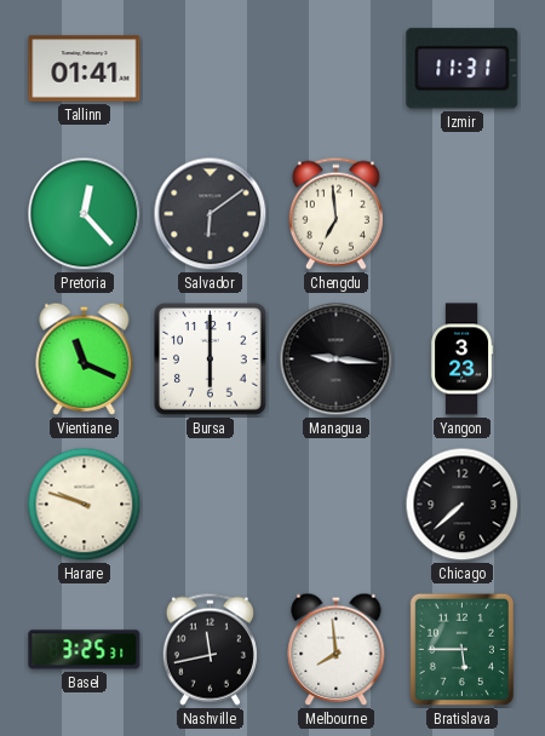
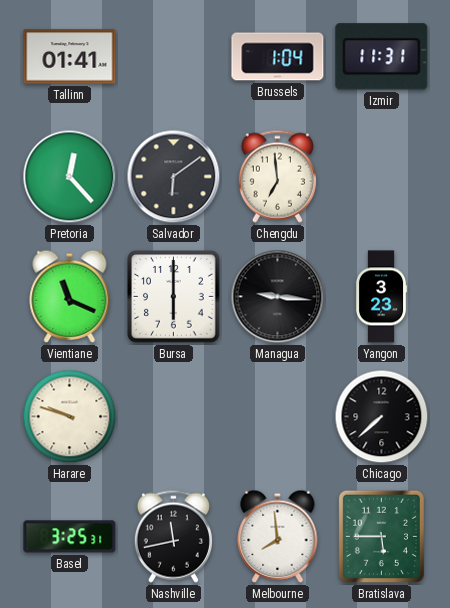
Brussels: none -> 1:04
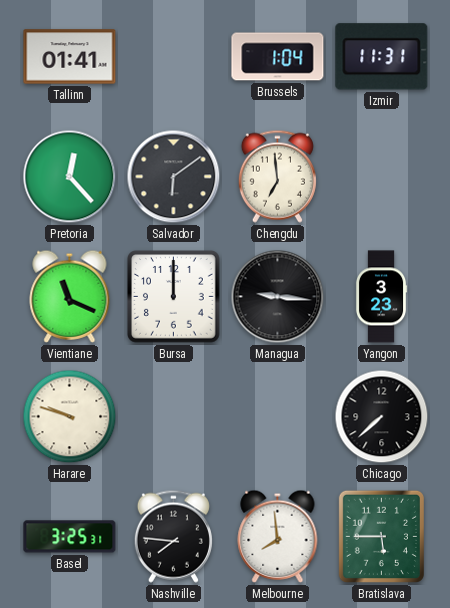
Bursa: 6:00 -> 12:00
Nashville: 11:43 -> 7:46
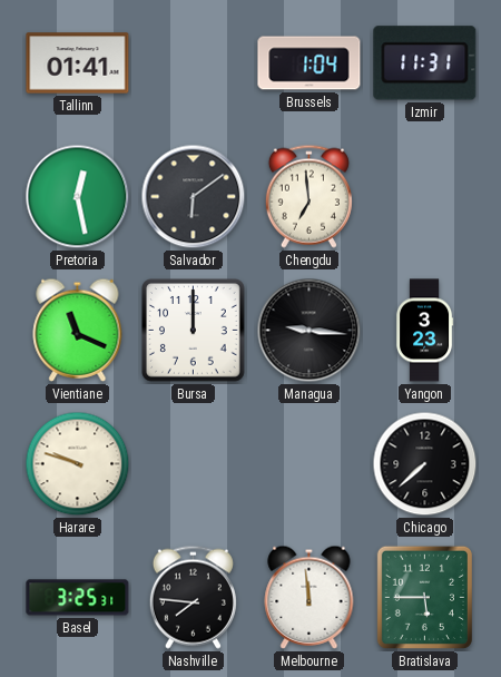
Pretoria: 12:23 -> 12:28
Melbourne: 7:59 -> 11:59
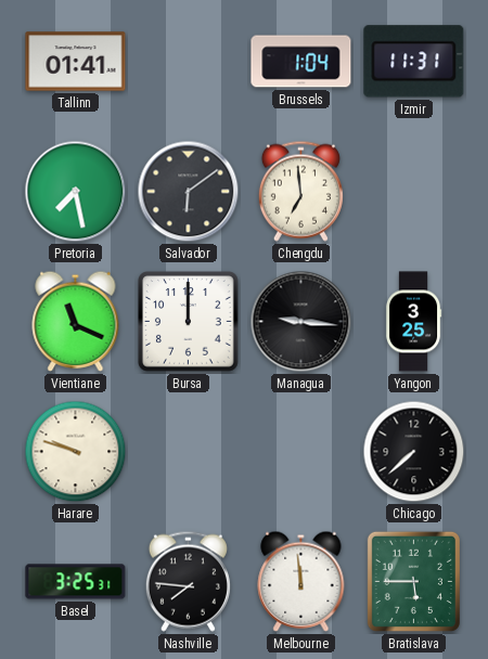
Pretoria: 12:28 -> 7:28
Yangon: 3:23 -> 3:25
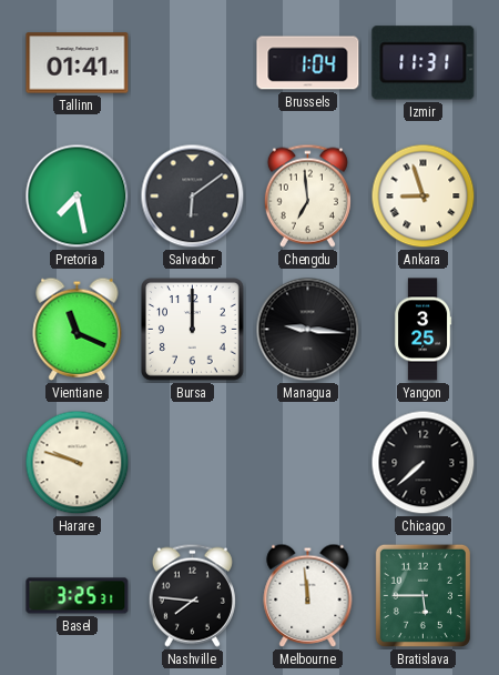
Ankara: none -> 8:57
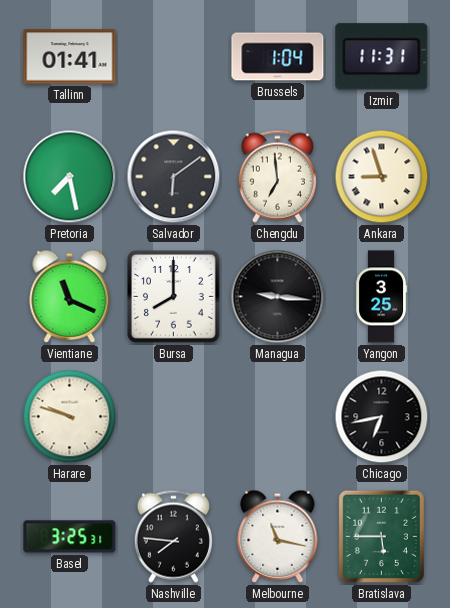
Bursa: 12:00 -> 8:00
Chicago: 7:38 -> 6:43
Melbourne: 11:59 -> 11:17
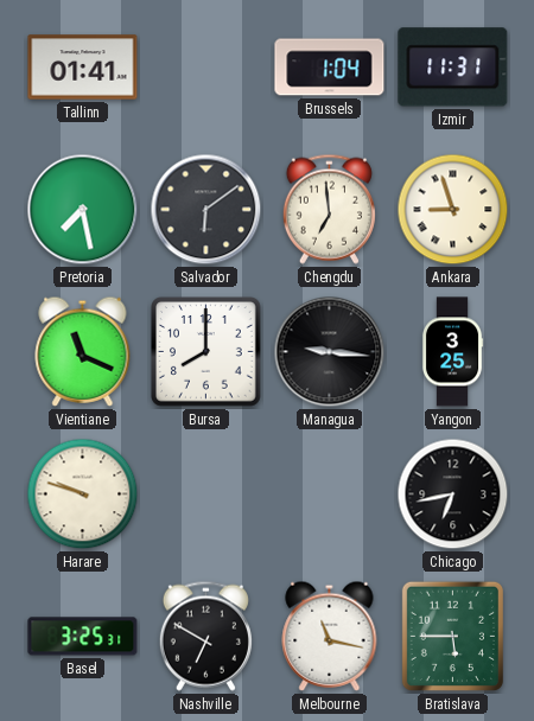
Nashville: 7:46 -> 6:50
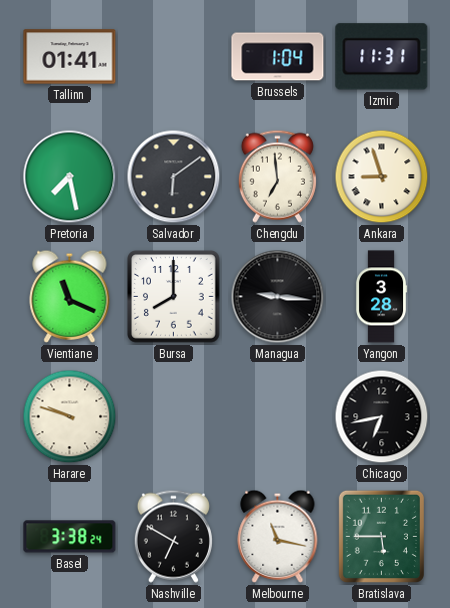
Yangon: 3:25 -> 3:28
Basel: 3:25 -> 3:38
